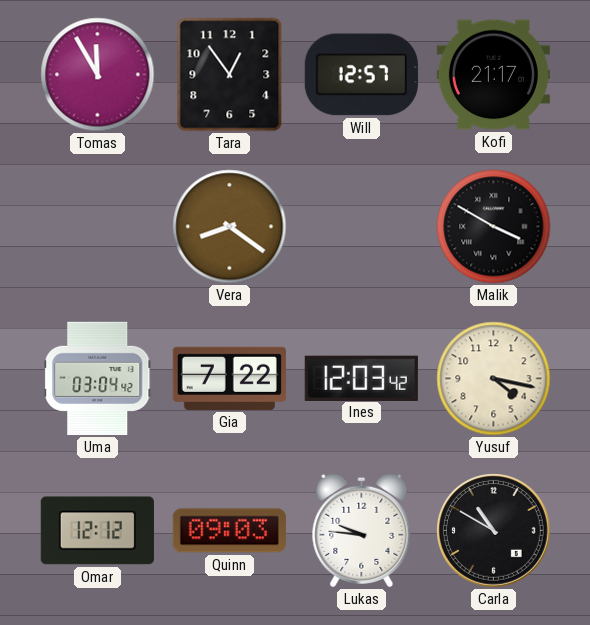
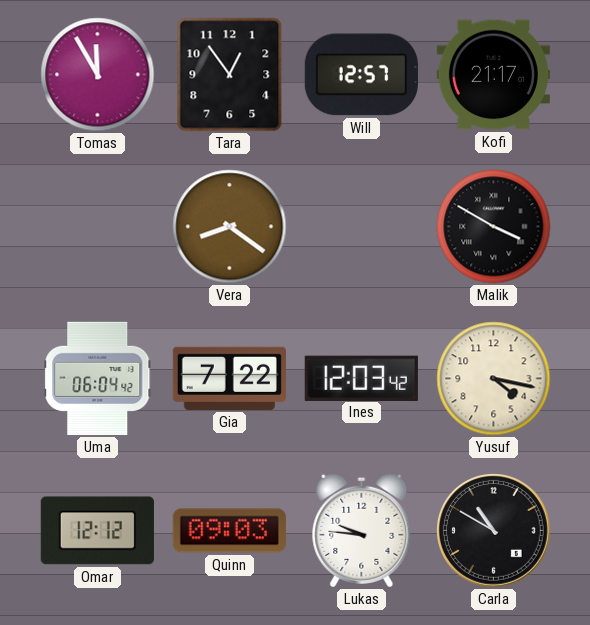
Uma: 03:04 -> 06:04
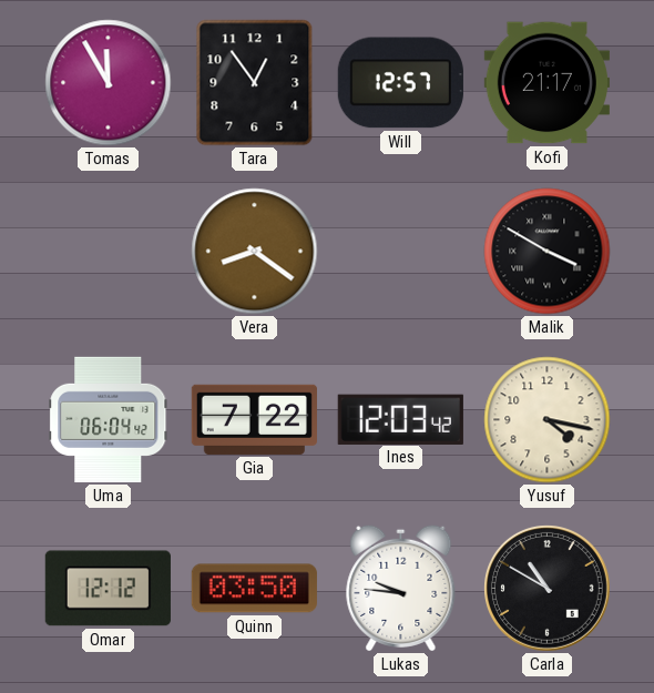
Quinn: 09:03 -> 03:50
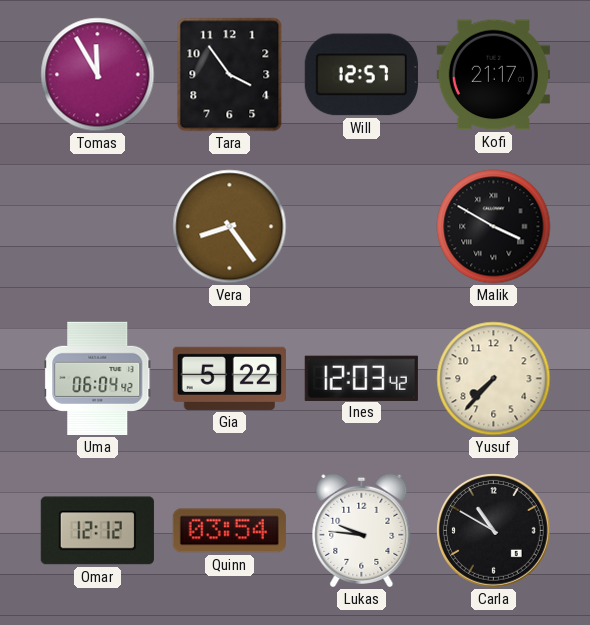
Tara: 12:54 -> 3:54
Vera: 8:21 -> 8:24
Gia: 7:22 -> 5:22
Yusuf: 4:17 -> 7:37
Quinn: 03:50 -> 03:54
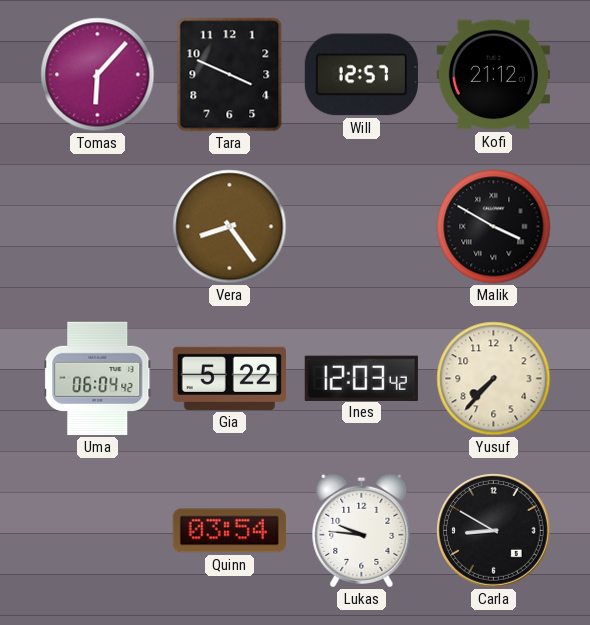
Tomas: 11:55 -> 6:07
Tara: 3:54 -> 3:49
Kofi: 21:17 -> 21:12
Omar: 12:12 -> none
Carla: 10:50 -> 8:50
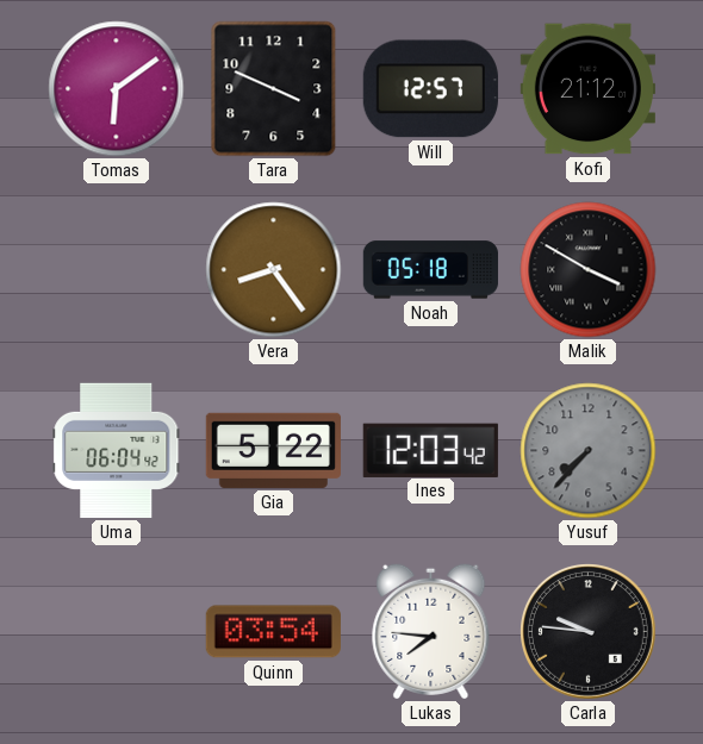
Tomas: 6:07 -> 6:09
Noah: none -> 05:18
Yusuf dial: cream -> grey
Lukas: 9:46 -> 7:46
Carla: 8:50 -> 9:46
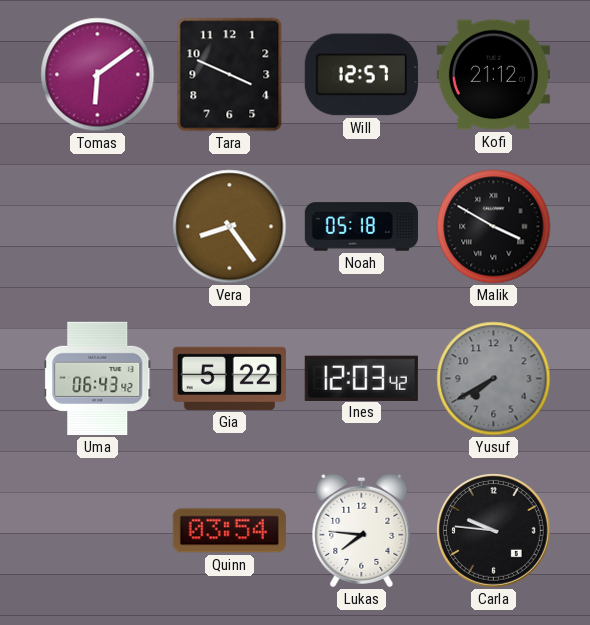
Uma: 06:04 -> 06:43
Yusuf: 7:37 -> 7:40
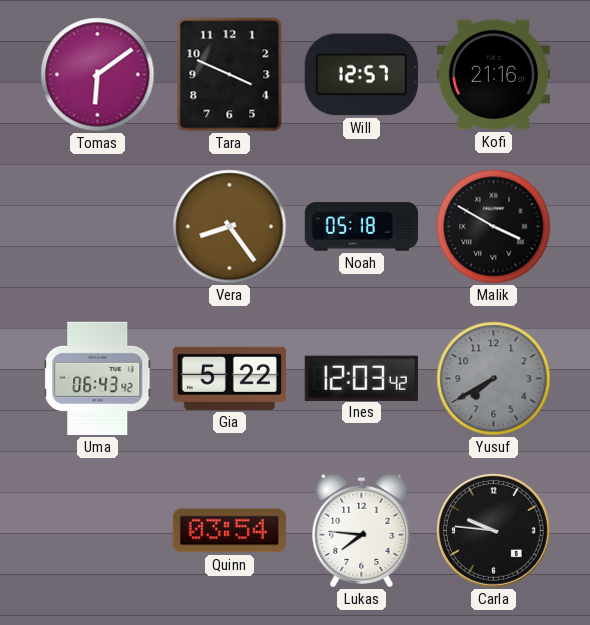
Kofi: 21:12 -> 21:16
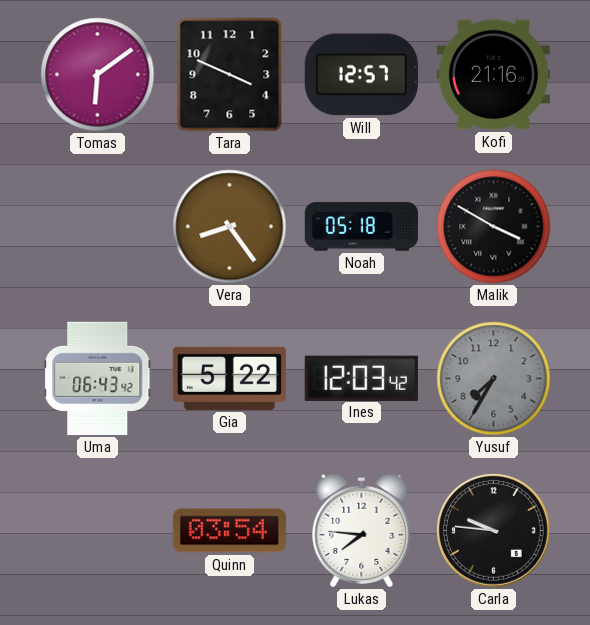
Yusuf: 7:40 -> 7:35
